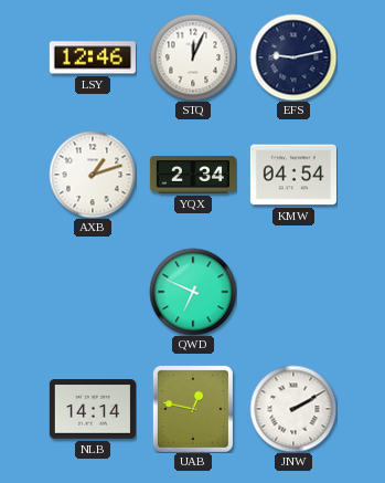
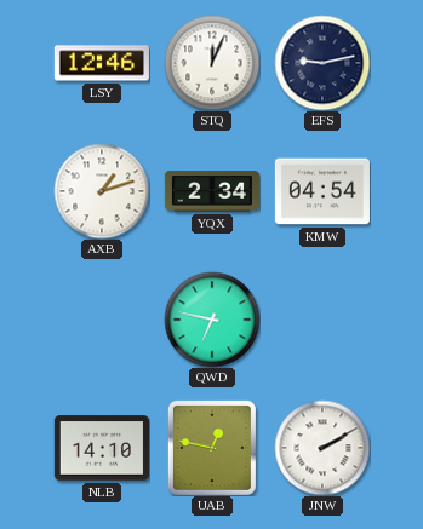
QWD: 6:49 -> 6:47
NLB: 14:14 -> 14:10
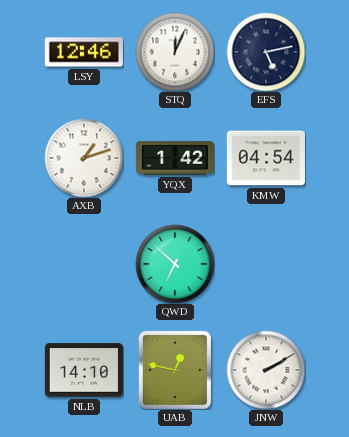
EFS: 9:13 -> 5:13
YQX: 2:34 -> 1:42
QWD: 6:47 -> 6:52
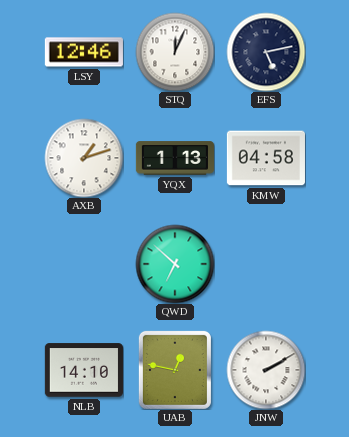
YQX: 1:42 -> 1:13
KMW: 04:54 -> 04:58
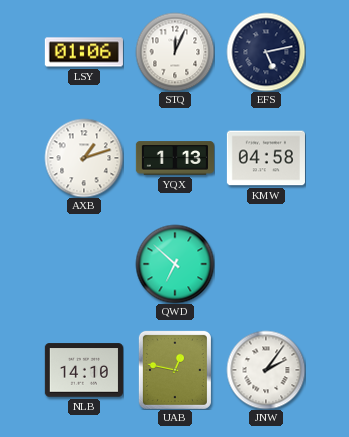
LSY: 12:46 -> 01:06
JNW: 2:10 -> 2:06
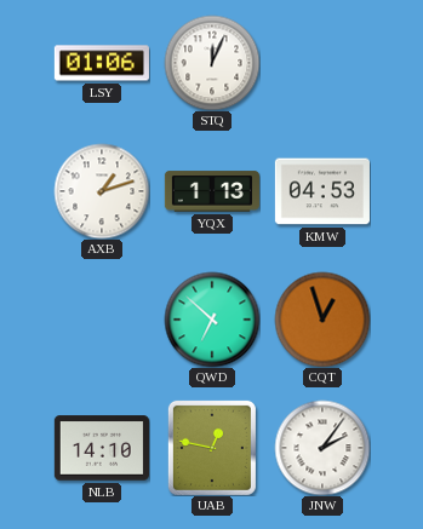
EFS: 5:13 -> none
KMW: 04:58 -> 04:53
CQT: none -> 12:57
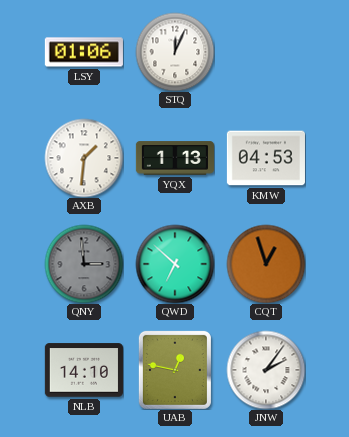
AXB: 1:12 -> 1:31
QNY: none -> 2:59
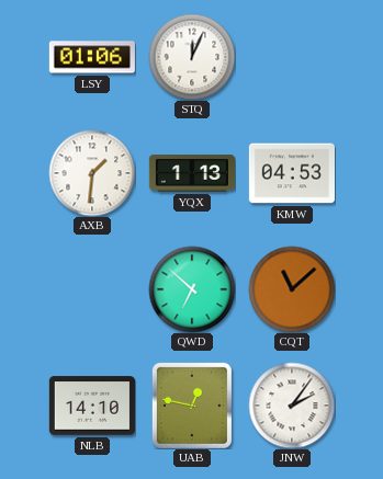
QNY: 2:59 -> none
CQT: 12:57 -> 11:08
